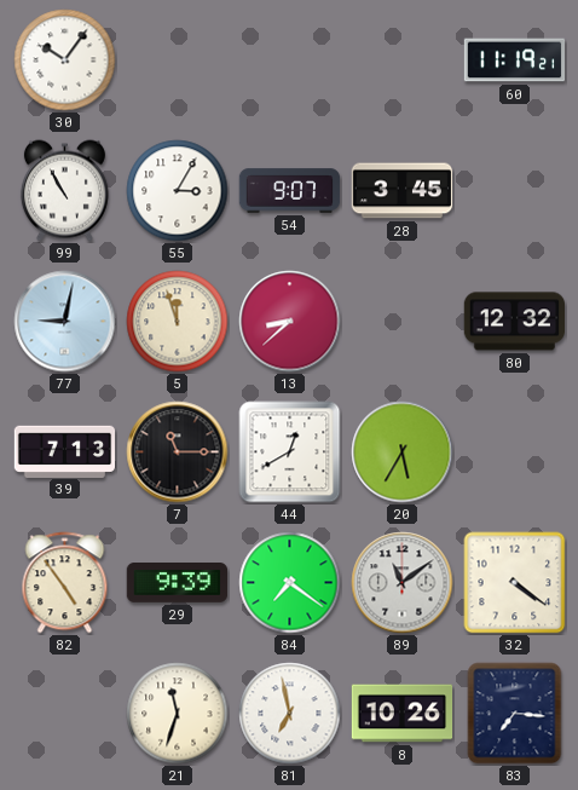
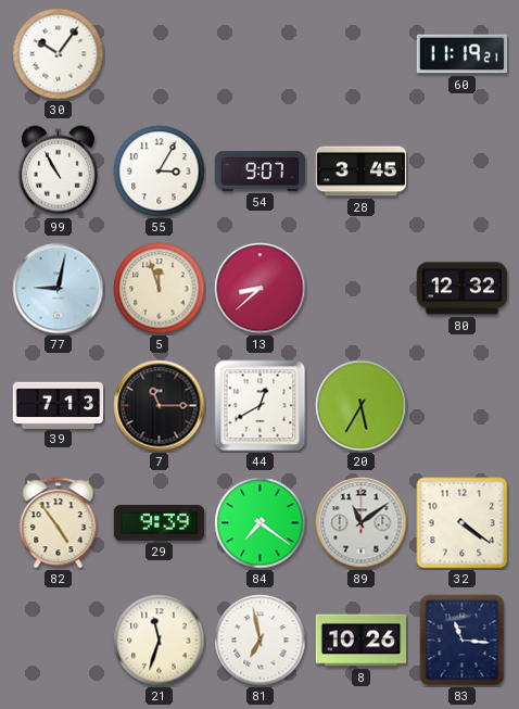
83: 7:16 -> 11:16
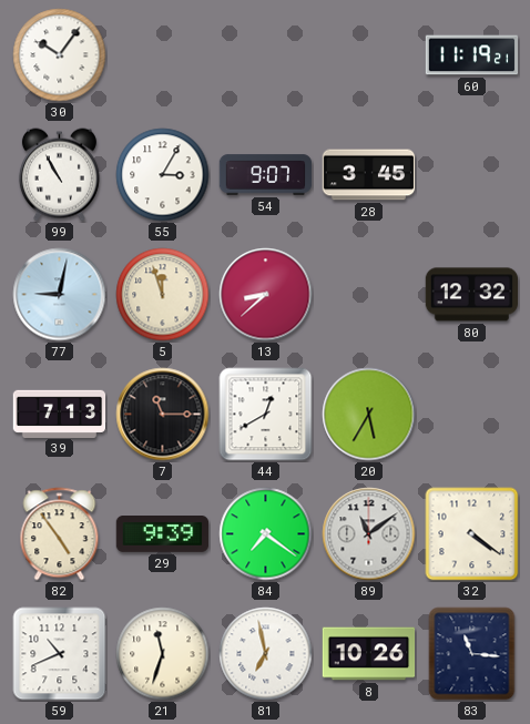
59: none -> 10:41
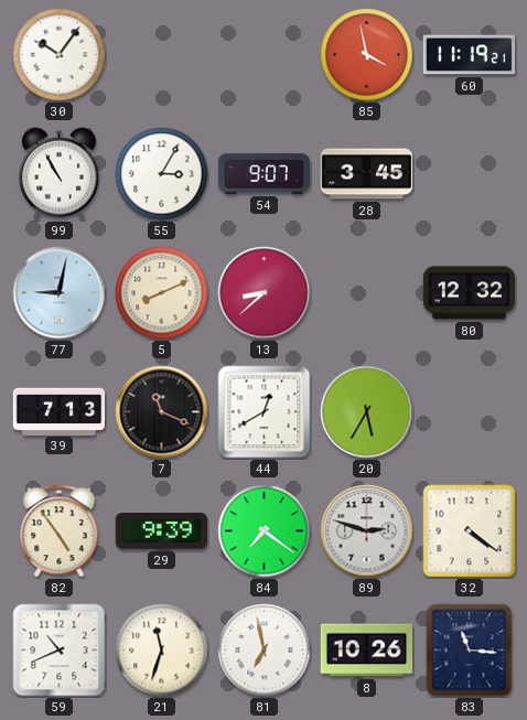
85: none -> 3:58
5: 11:57 -> 8:11
7: 11:15 -> 11:19
89: 11:09 -> 2:48
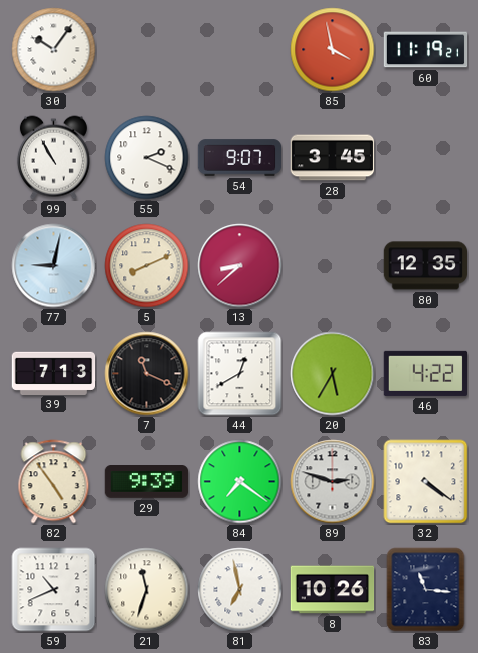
55: 3:05 -> 2:19
80: 12:32 -> 12:35
46: none -> 4:22
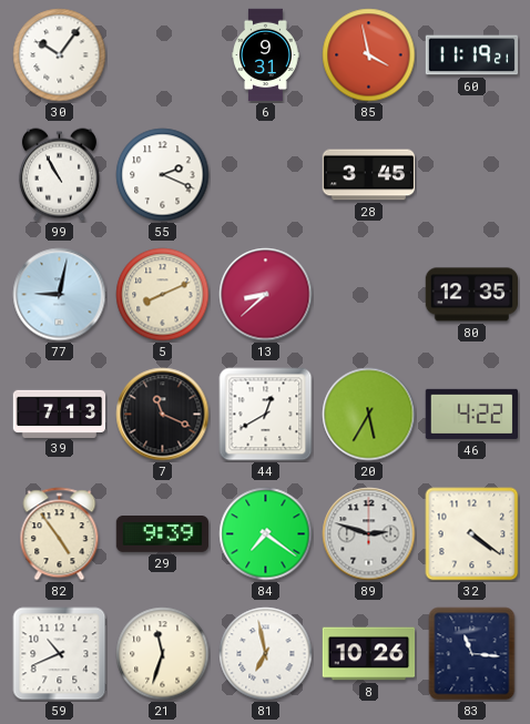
6: none -> 9:31
54: 9:07 -> none
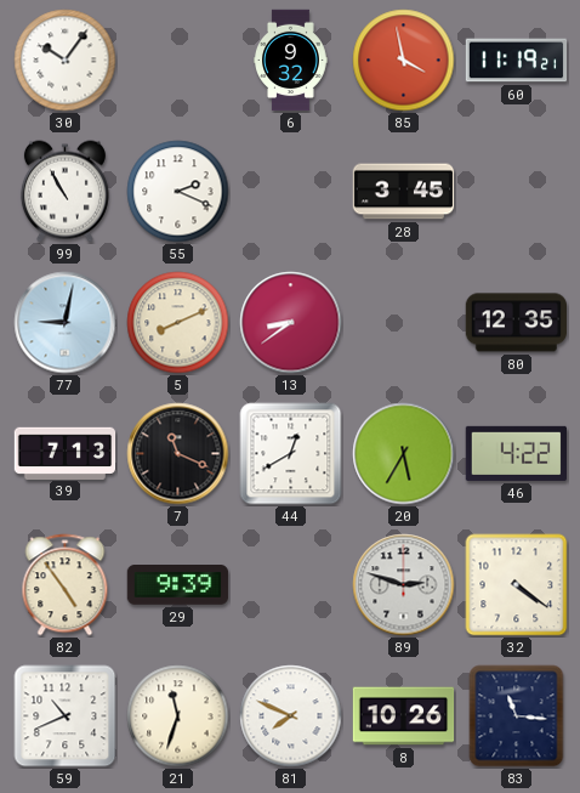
6: 9:31 -> 9:32
13: 8:38 -> 8:39
84: 7:21 -> none
81: 6:58 -> 7:49
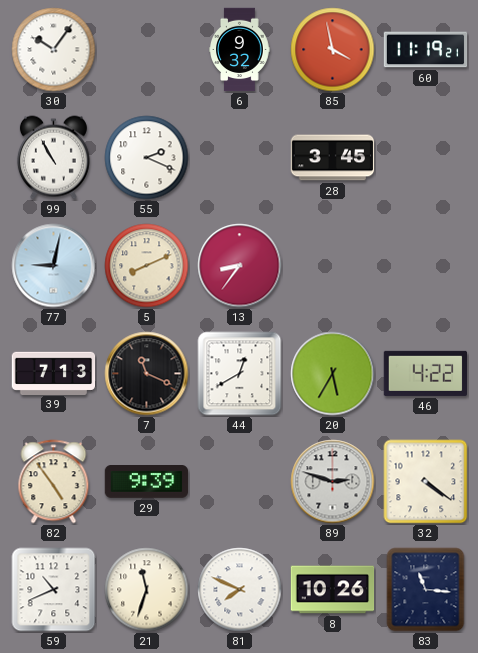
13: 8:39 -> 8:36
80: 12:35 -> none
